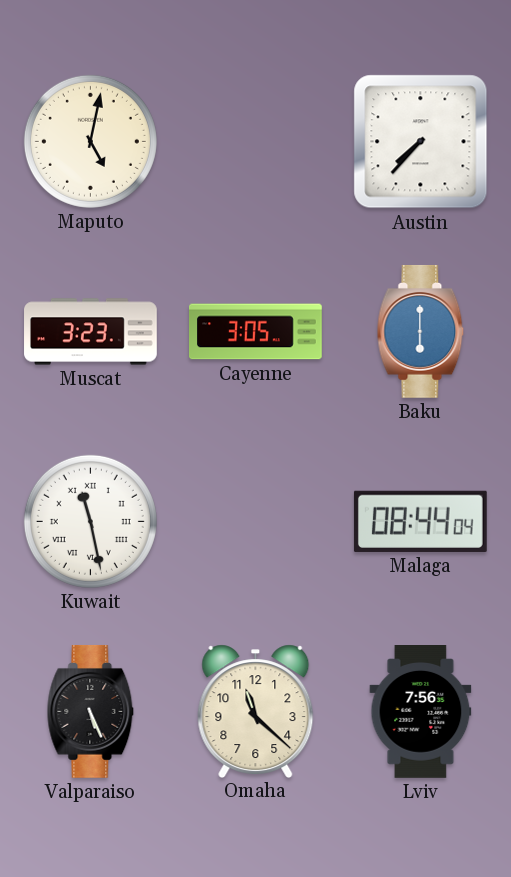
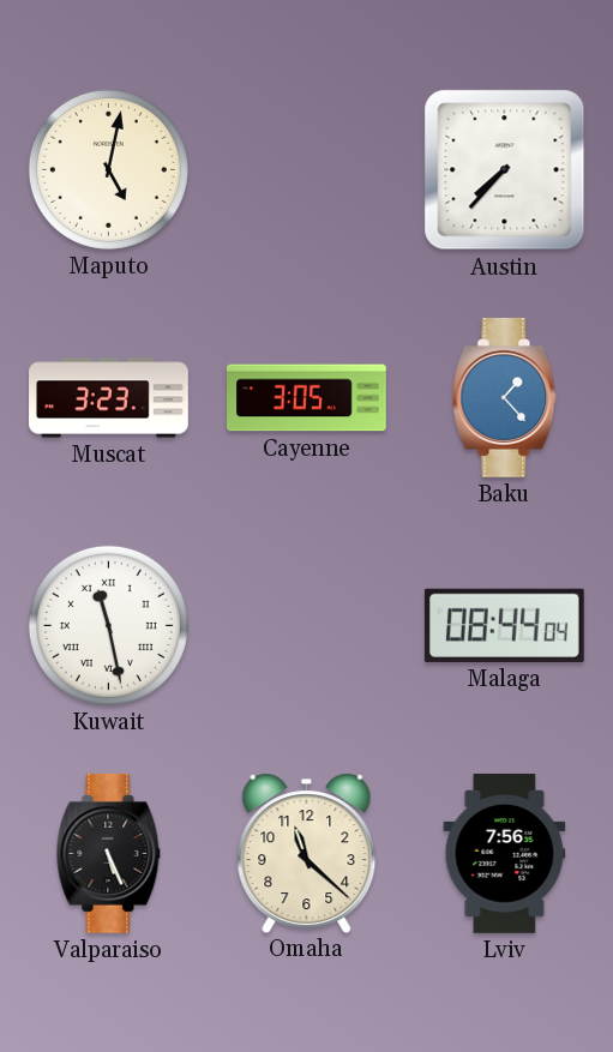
Baku: 6:00 -> 1:23
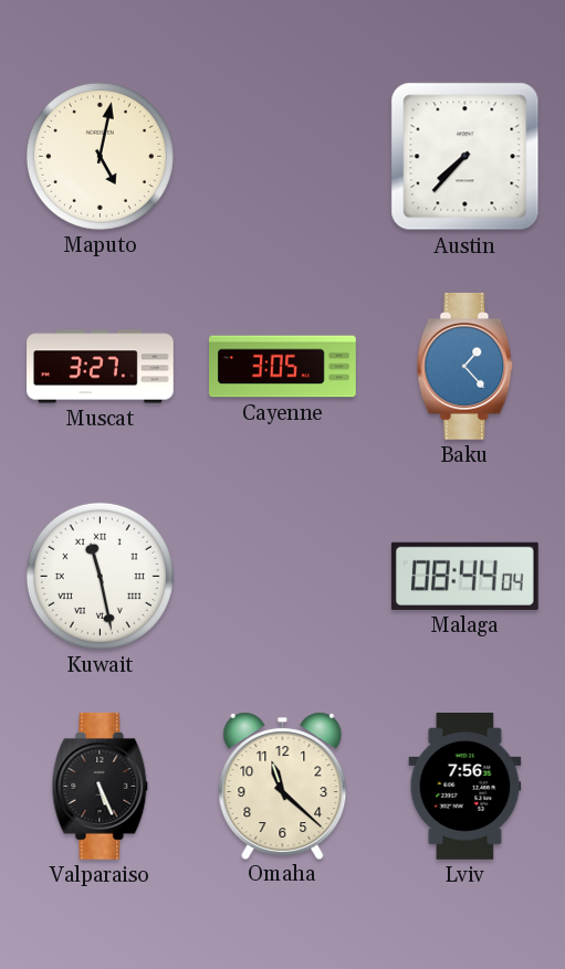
Muscat: 3:23 -> 3:27
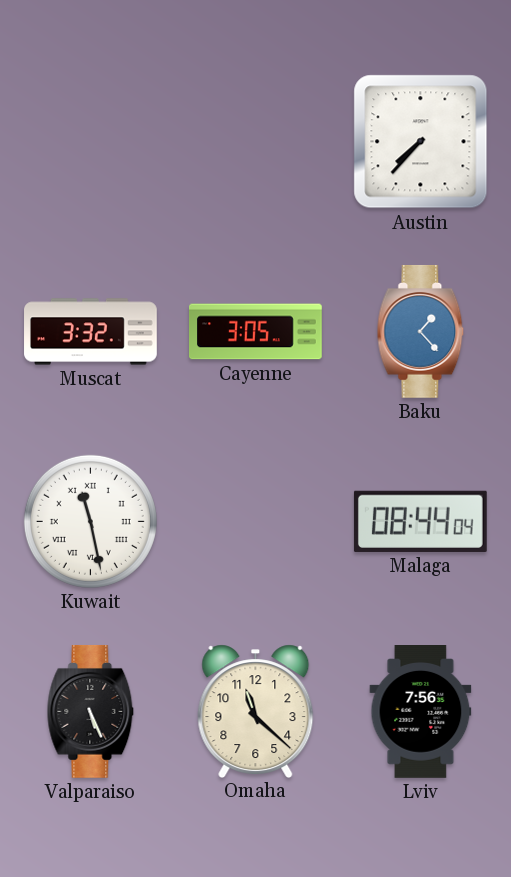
Maputo: 5:02 -> none
Muscat: 3:27 -> 3:32
